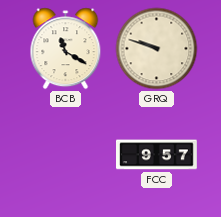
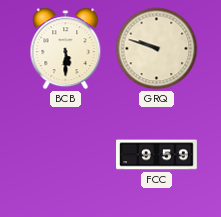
BCB: 11:20 -> 5:30
FCC: 9:57 -> 9:59
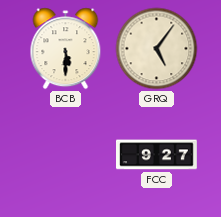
GRQ: 9:48 -> 5:06
FCC: 9:59 -> 9:27
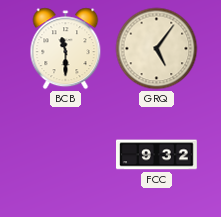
BCB: 5:30 -> 11:30
FCC: 9:27 -> 9:32
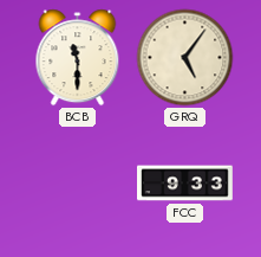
FCC: 9:32 -> 9:33
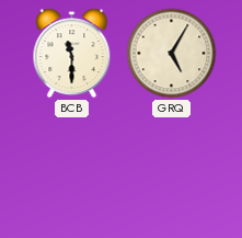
GRQ: 5:06 -> 5:05
FCC: 9:33 -> none
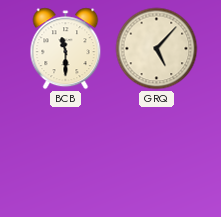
GRQ: 5:05 -> 5:07
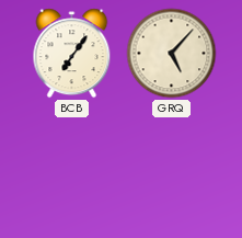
BCB: 11:30 -> 7:06
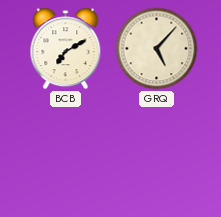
BCB: 7:06 -> 7:10
